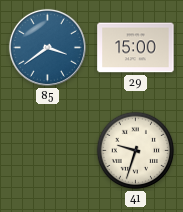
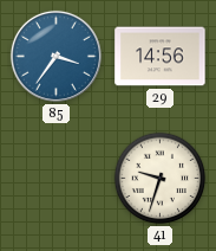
85: 3:39 -> 3:36
29: 15:00 -> 14:56
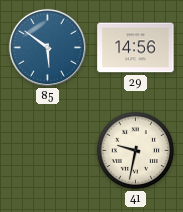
85: 3:36 -> 5:51
41: 9:33 -> 9:32
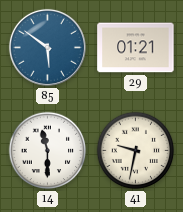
29: 14:56 -> 01:21
14: none -> 11:30
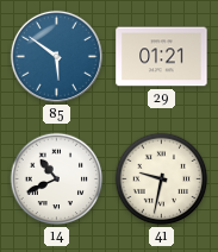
14: 11:30 -> 10:41
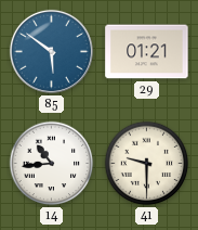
14: 10:41 -> 10:44
41: 9:32 -> 9:30
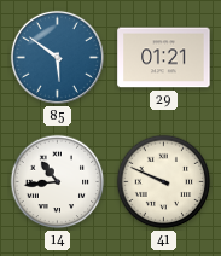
41: 9:30 -> 9:49
